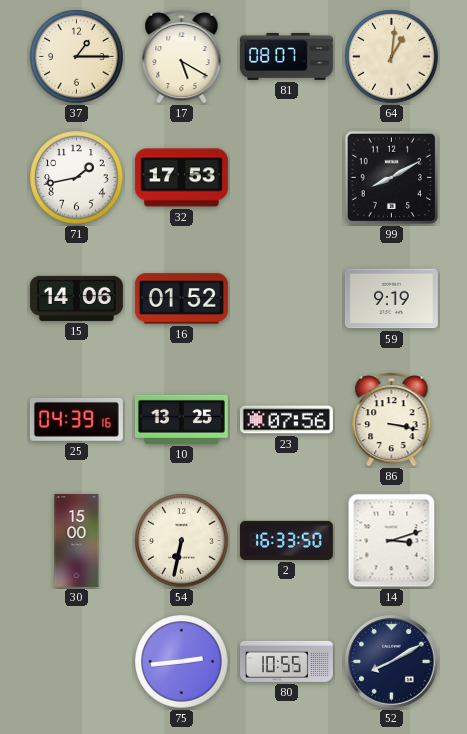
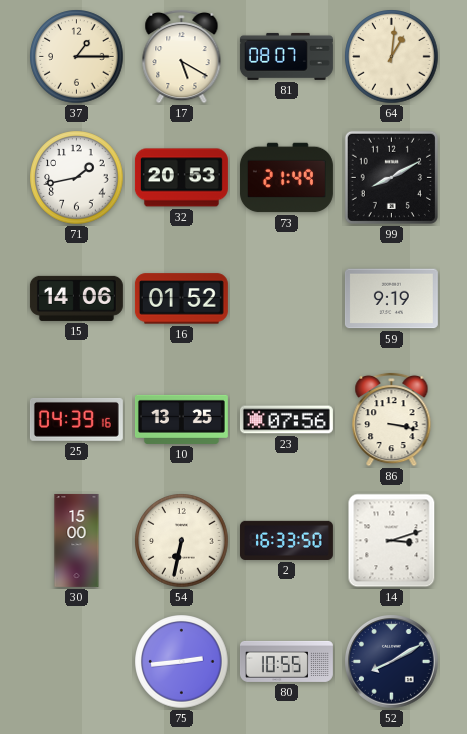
32: 17:53 -> 20:53
73: none -> 21:49
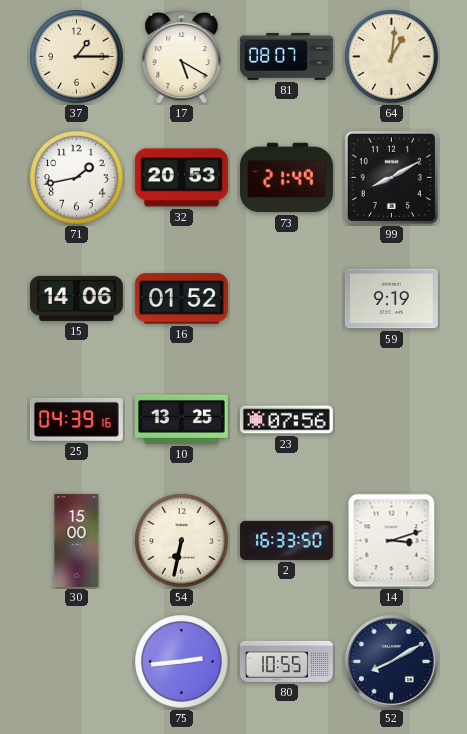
86: 3:17 -> none
